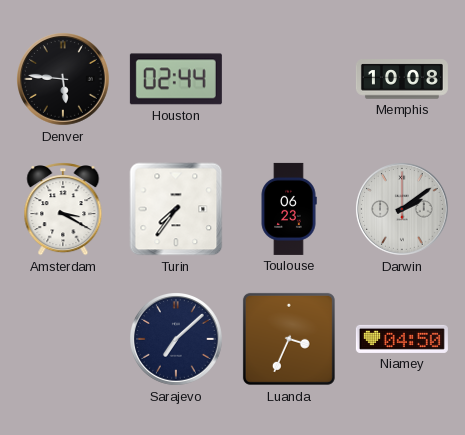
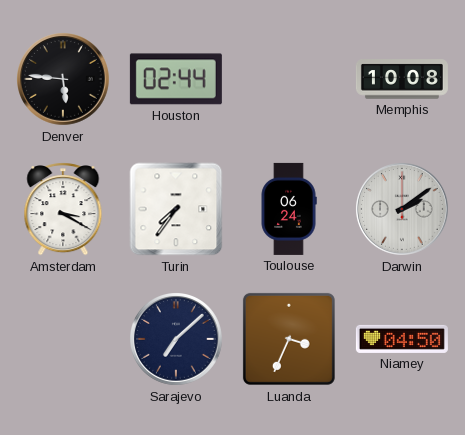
Toulouse: 06:23 -> 06:24
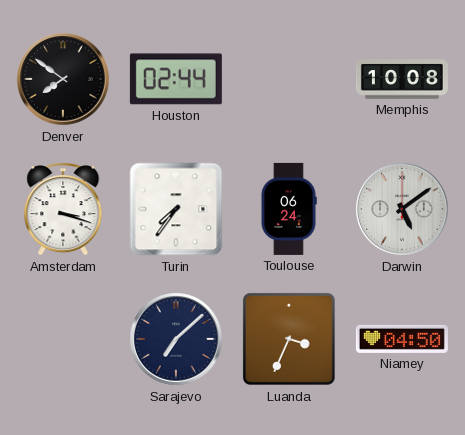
Denver: 5:46 -> 7:51
Amsterdam: 3:20 -> 3:18
Darwin: 2:09 -> 5:09
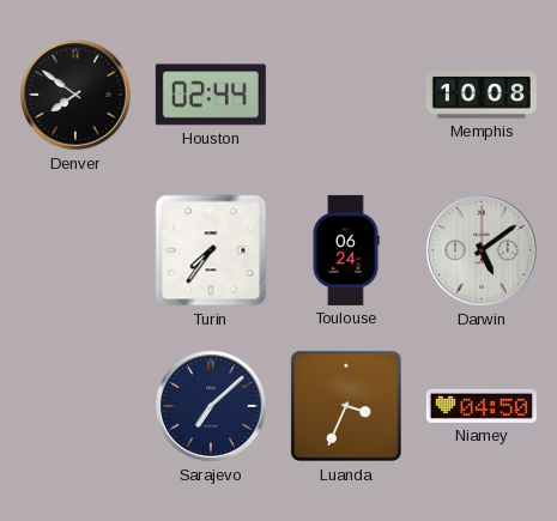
Amsterdam: 3:18 -> none
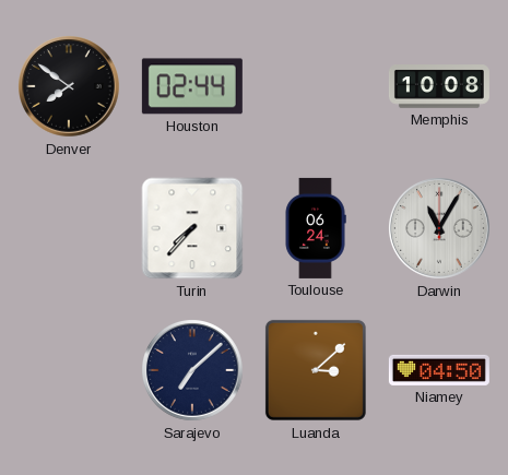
Turin: 7:36 -> 7:37
Darwin: 5:09 -> 11:05
Luanda: 3:34 -> 3:08
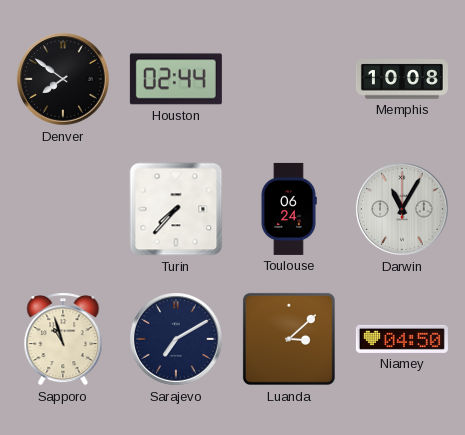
Sapporo: none -> 10:57
Sarajevo: 7:08 -> 7:10
